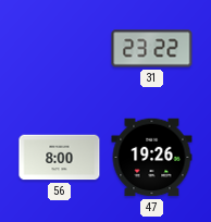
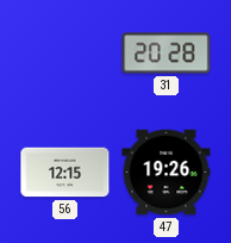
31: 23:22 -> 20:28
56: 8:00 -> 12:15
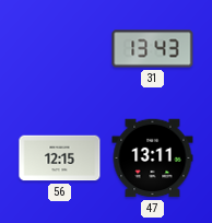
31: 20:28 -> 13:43
47: 19:26 -> 13:11
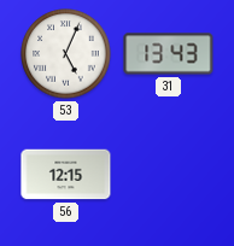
53: none -> 5:04
47: 13:11 -> none
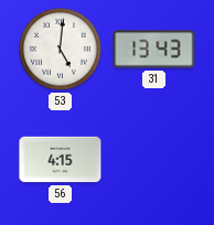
53: 5:04 -> 5:01
56: 12:15 -> 4:15
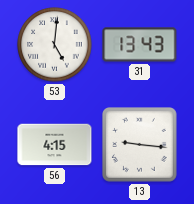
13: none -> 9:16
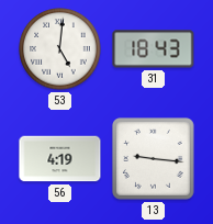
31: 13:43 -> 18:43
56: 4:15 -> 4:19
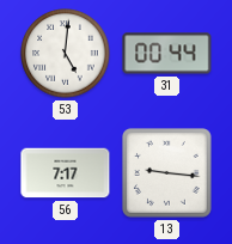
31: 18:43 -> 00:44
56: 4:19 -> 7:17
